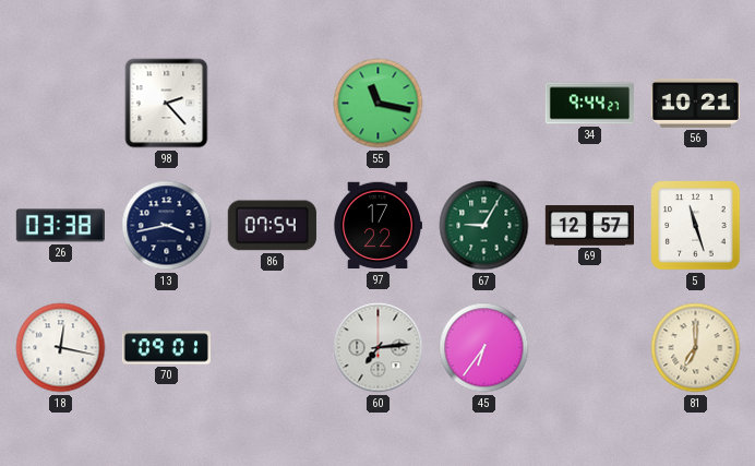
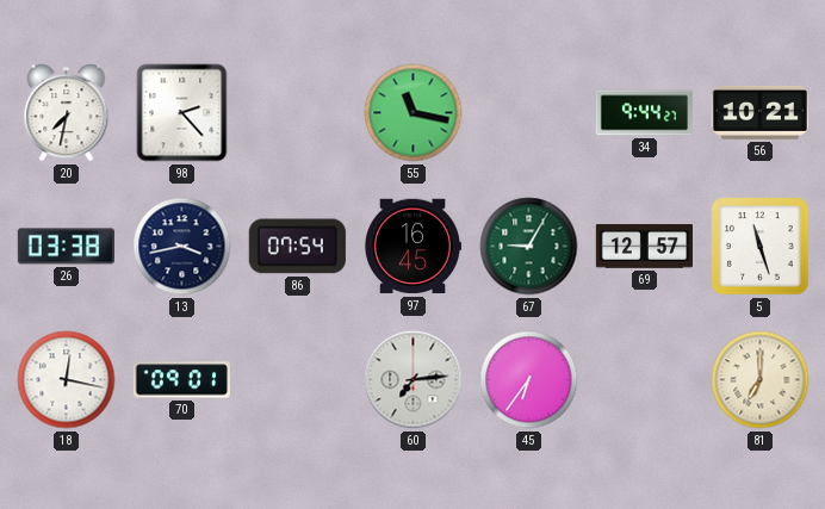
20: none -> 7:32
97: 17:22 -> 16:45
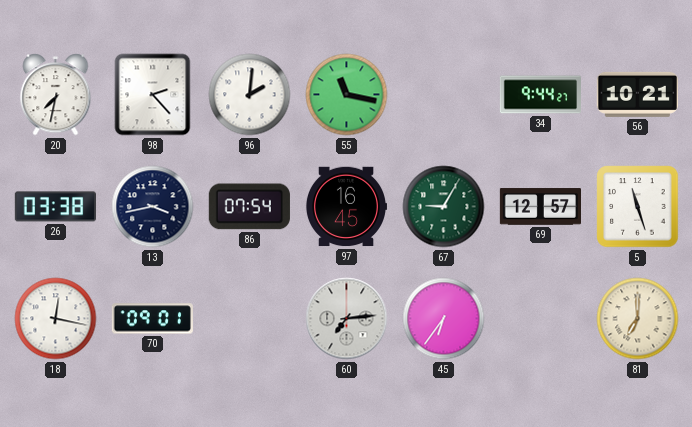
96: none -> 2:01
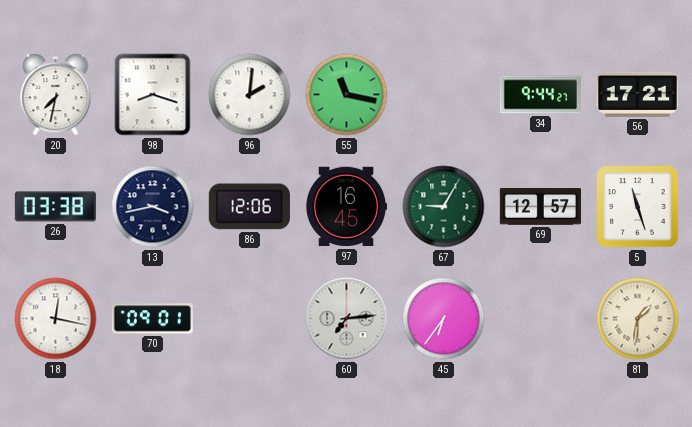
98: 2:23 -> 8:18
56: 10:21 -> 17:21
86: 07:54 -> 12:06
81: 7:00 -> 1:31
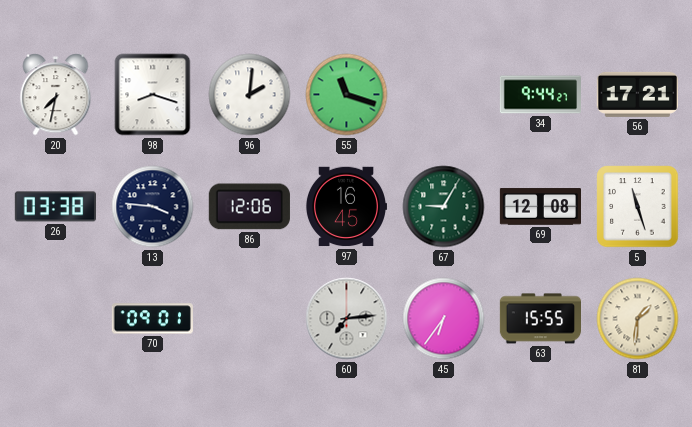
55: 11:17 -> 11:18
13: 3:43 -> 3:46
69: 12:57 -> 12:08
18: 12:17 -> none
63: none -> 15:55
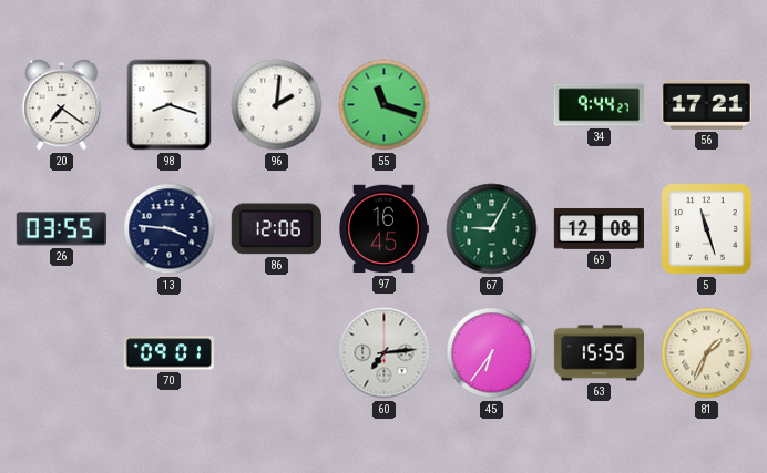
20: 7:32 -> 7:21
26: 03:38 -> 03:55
81: 1:31 -> 1:34
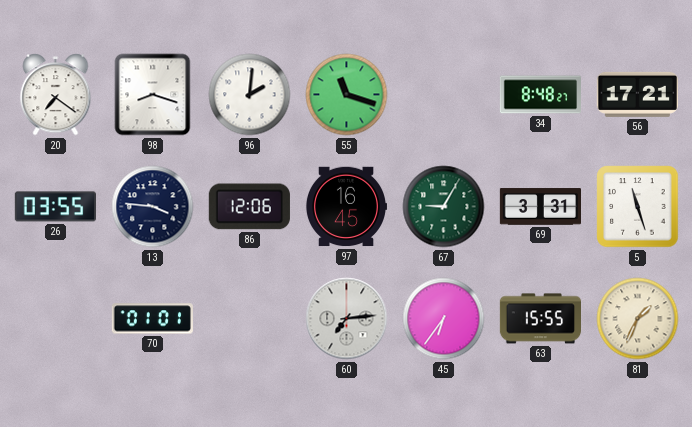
34: 9:44 -> 8:48
69: 12:08 -> 3:31
70: 09:01 -> 01:01
